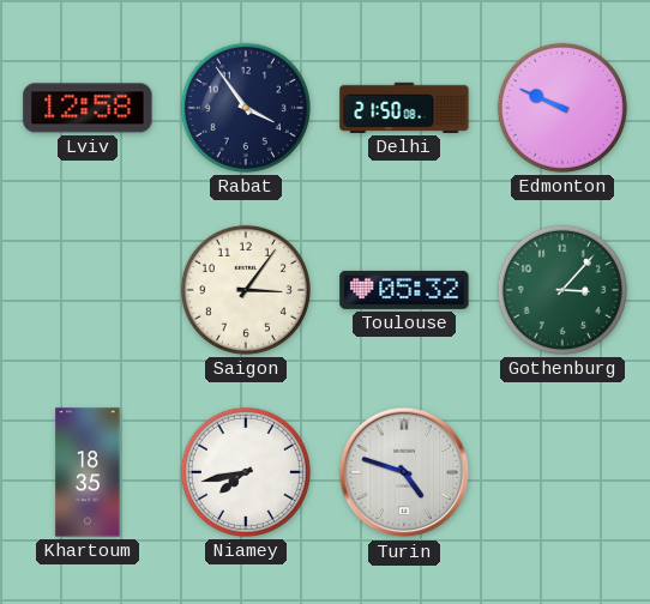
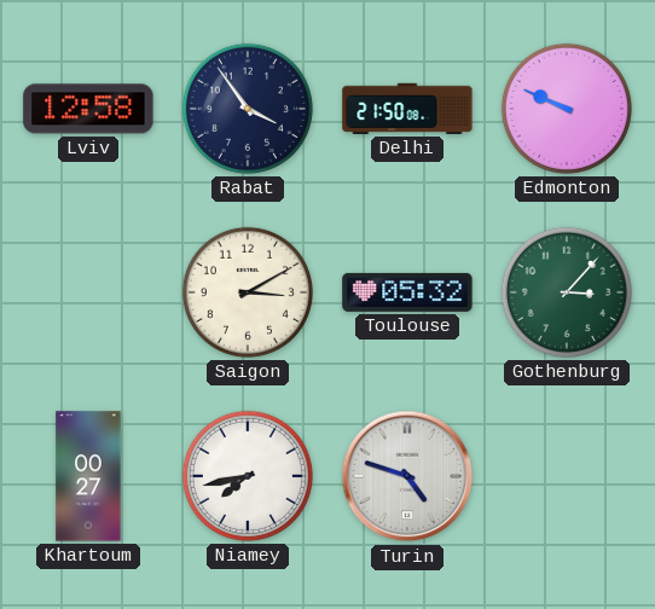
Saigon: 3:06 -> 3:10
Khartoum: 18:35 -> 00:27
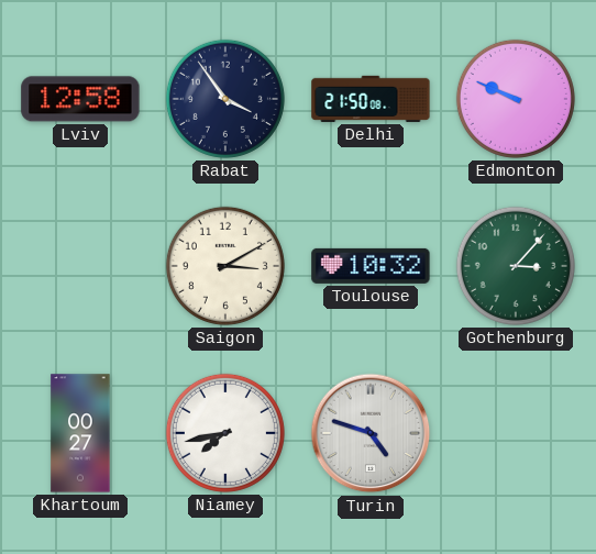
Toulouse: 05:32 -> 10:32
